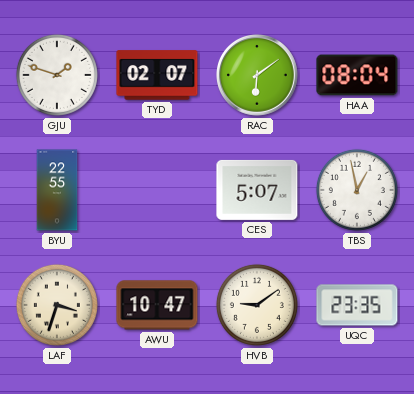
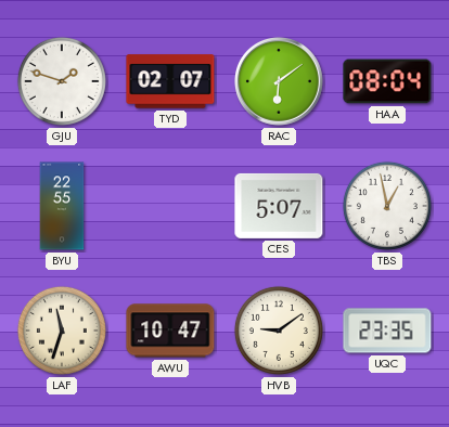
LAF: 3:33 -> 11:33
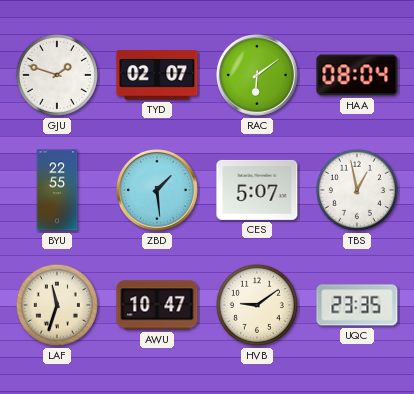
ZBD: none -> 1:29
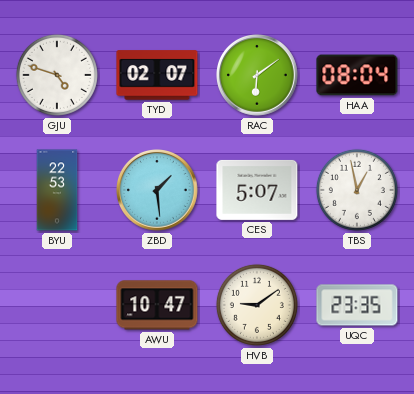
GJU: 1:48 -> 4:48
BYU: 22:55 -> 22:53
LAF: 11:33 -> none
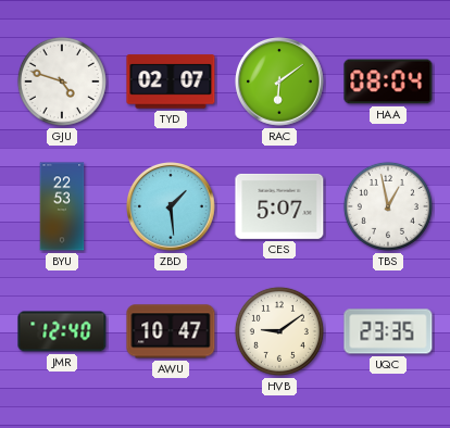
JMR: none -> 12:40
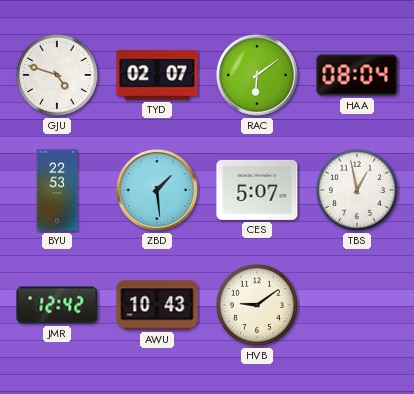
JMR: 12:40 -> 12:42
AWU: 10:47 -> 10:43
UQC: 23:35 -> none
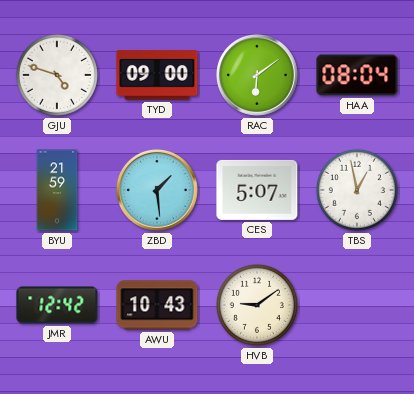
TYD: 02:07 -> 09:00
BYU: 22:53 -> 21:59
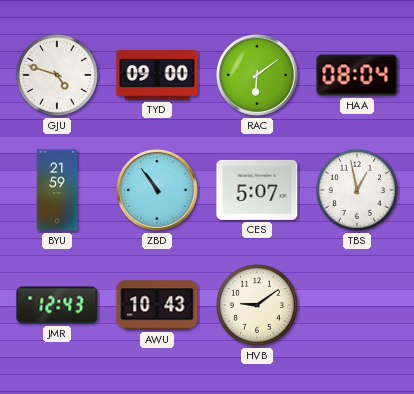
ZBD: 1:29 -> 10:54
JMR: 12:42 -> 12:43
